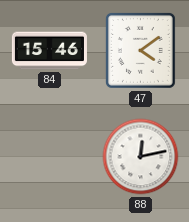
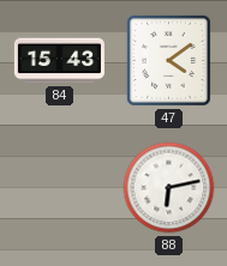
84: 15:46 -> 15:43
88: 12:13 -> 6:13
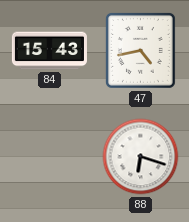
47: 4:09 -> 4:43
88: 6:13 -> 6:18
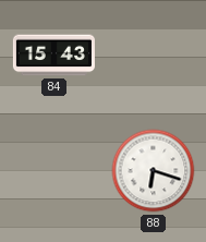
47: 4:43 -> none
